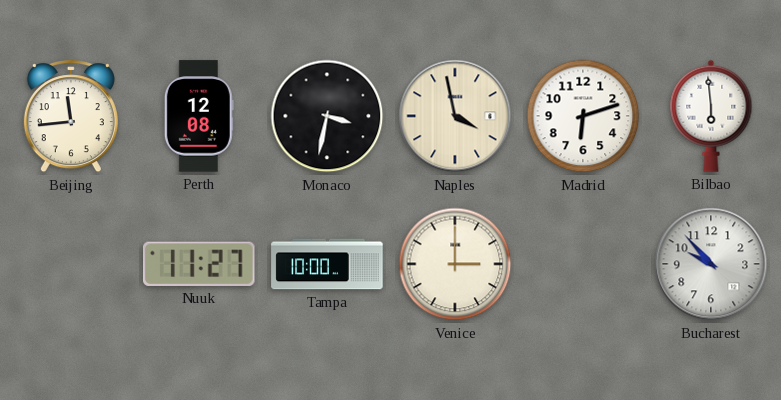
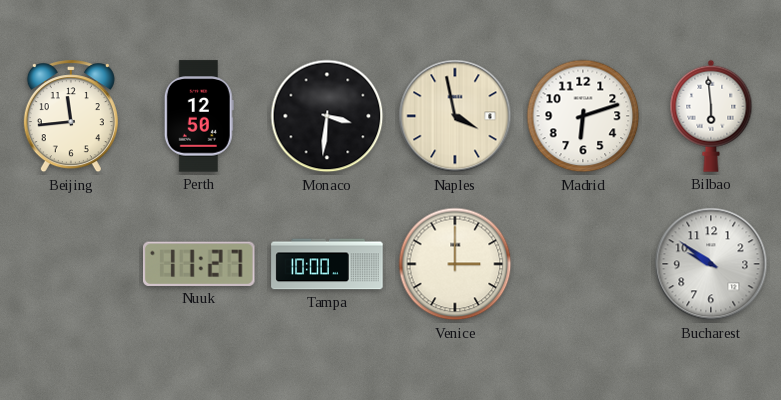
Perth: 12:08 -> 12:50
Monaco: 3:32 -> 3:31
Bucharest: 9:53 -> 9:51
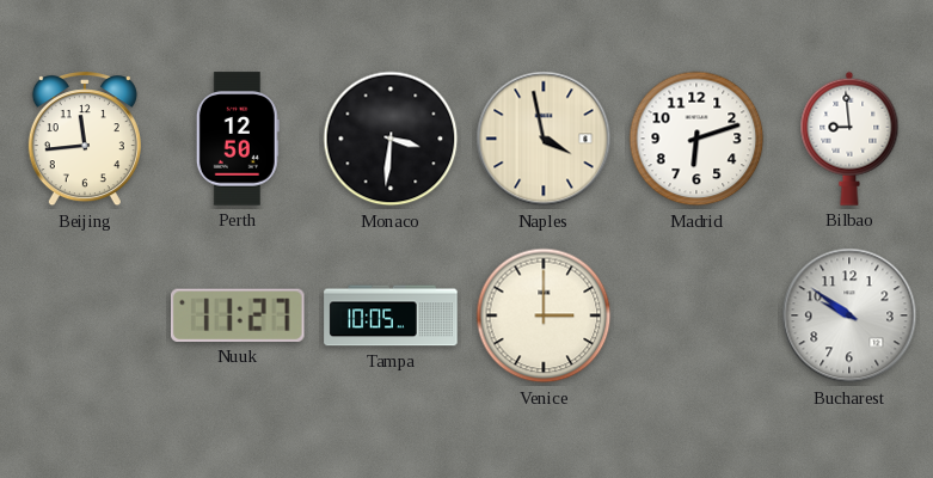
Bilbao: 5:59 -> 8:59
Tampa: 10:00 -> 10:05
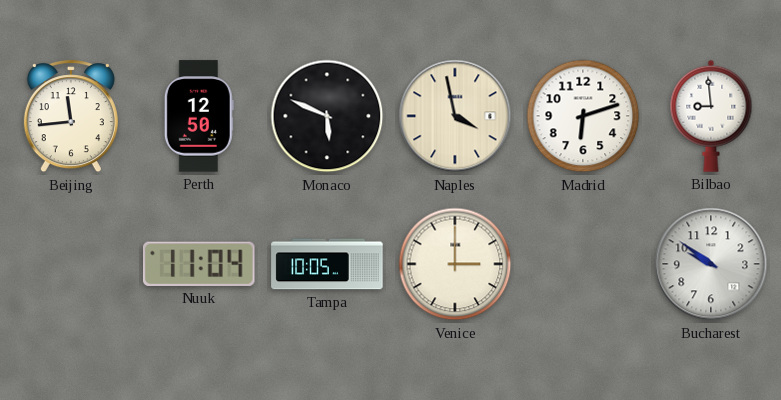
Monaco: 3:31 -> 5:49
Nuuk: 11:27 -> 11:04
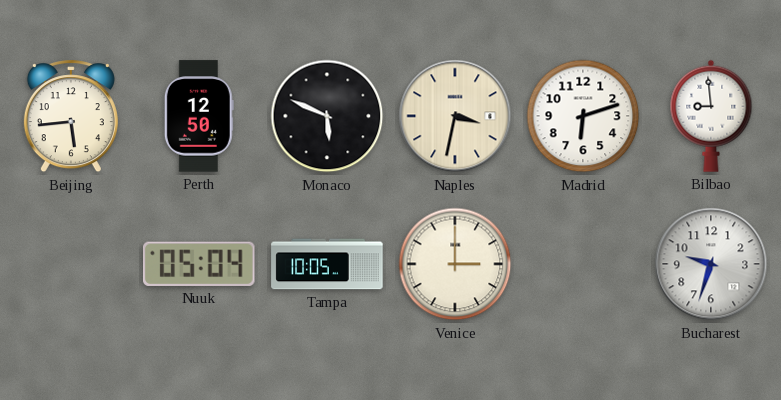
Beijing: 11:44 -> 5:44
Naples: 3:58 -> 3:32
Nuuk: 11:04 -> 05:04
Bucharest: 9:51 -> 9:33
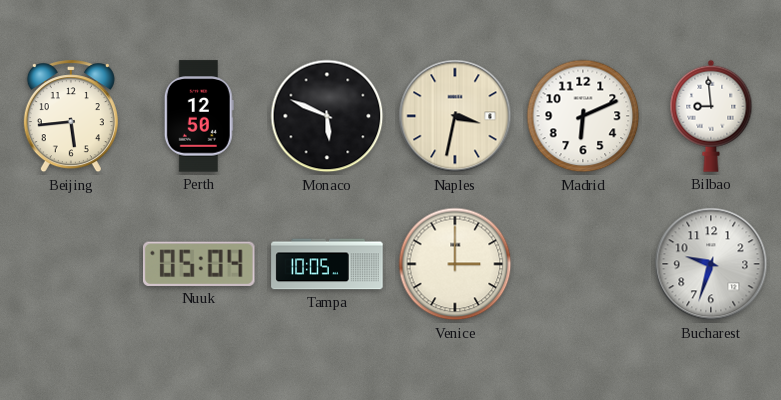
Madrid: 6:12 -> 6:11
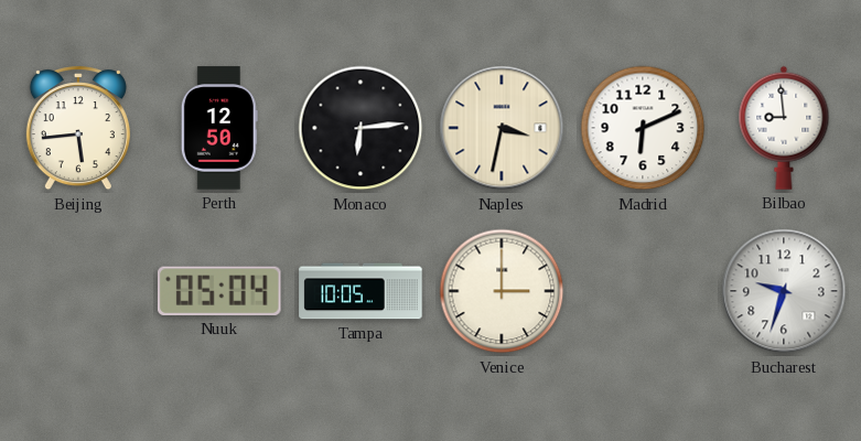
Monaco: 5:49 -> 6:14
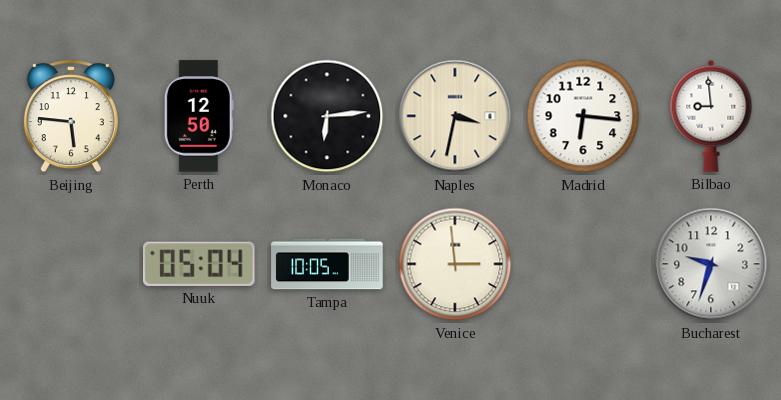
Beijing: 5:44 -> 5:46
Madrid: 6:11 -> 6:16
Venice: 3:00 -> 2:59
